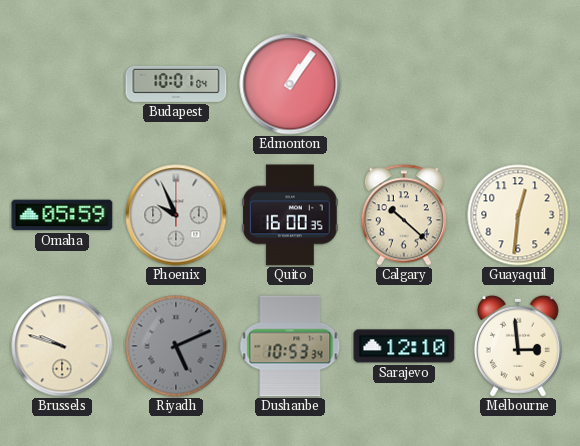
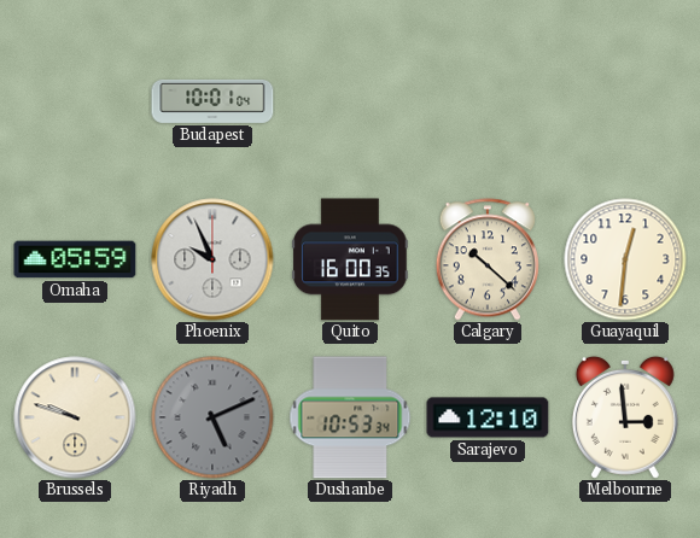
Edmonton: 1:06 -> none
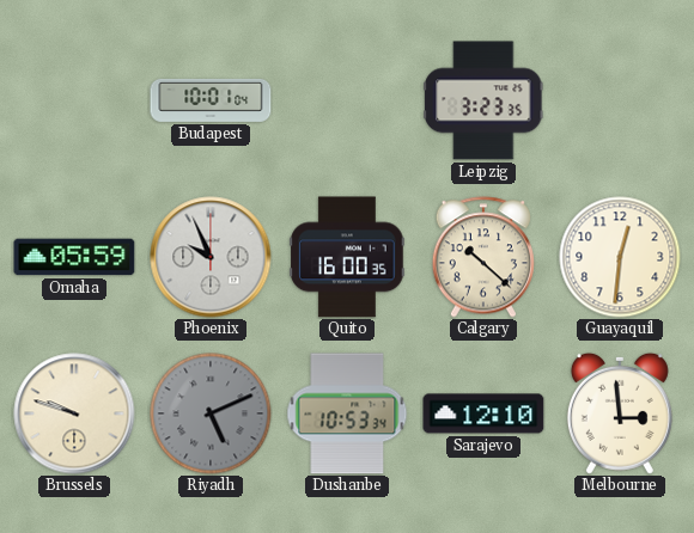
Leipzig: none -> 3:23
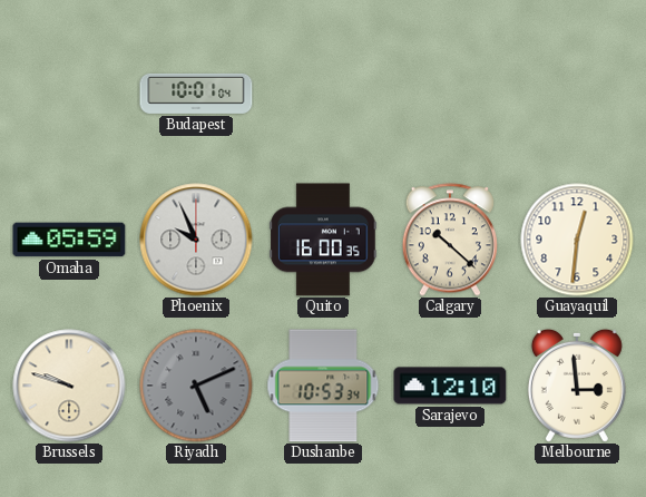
Leipzig: 3:23 -> none
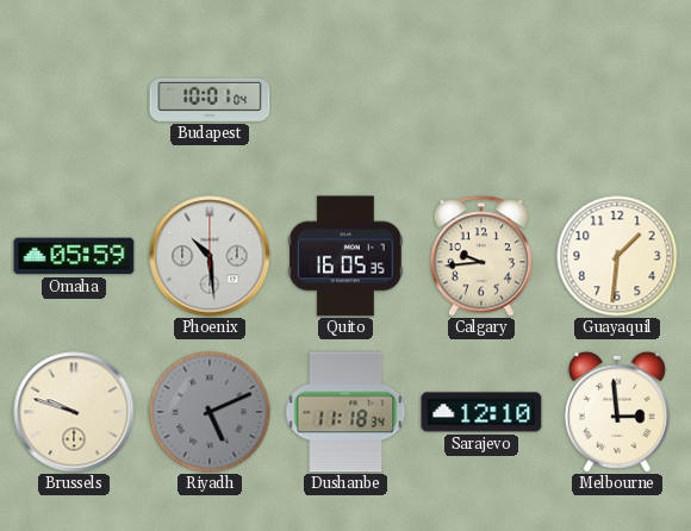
Phoenix: 9:56 -> 10:29
Quito: 16:00 -> 16:05
Calgary: 10:22 -> 9:44
Guayaquil: 12:31 -> 1:31
Dushanbe: 10:53 -> 11:18
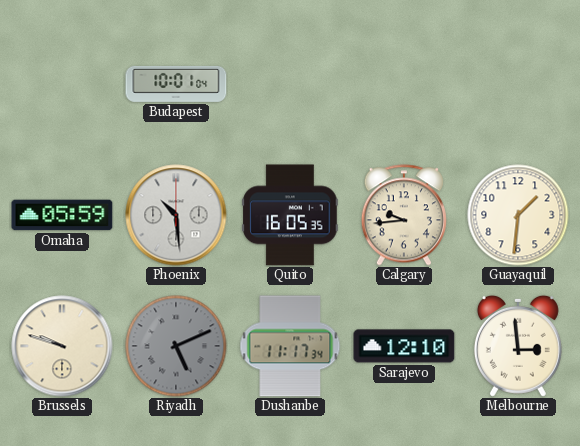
Dushanbe: 11:18 -> 11:17
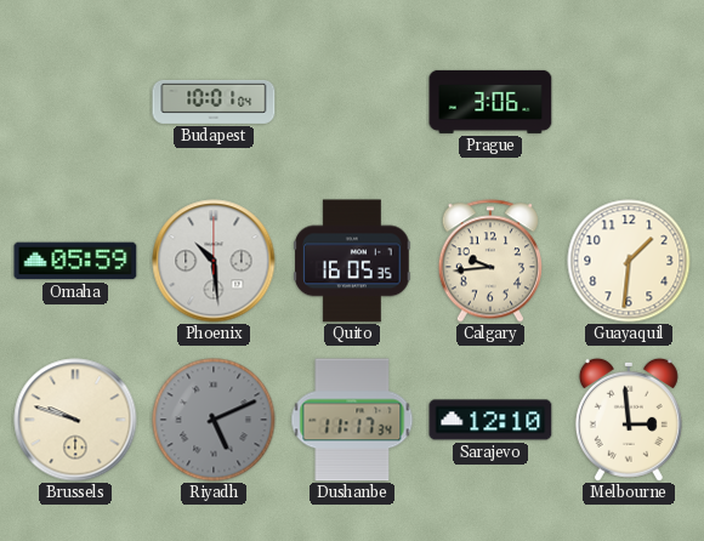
Prague: none -> 3:06
